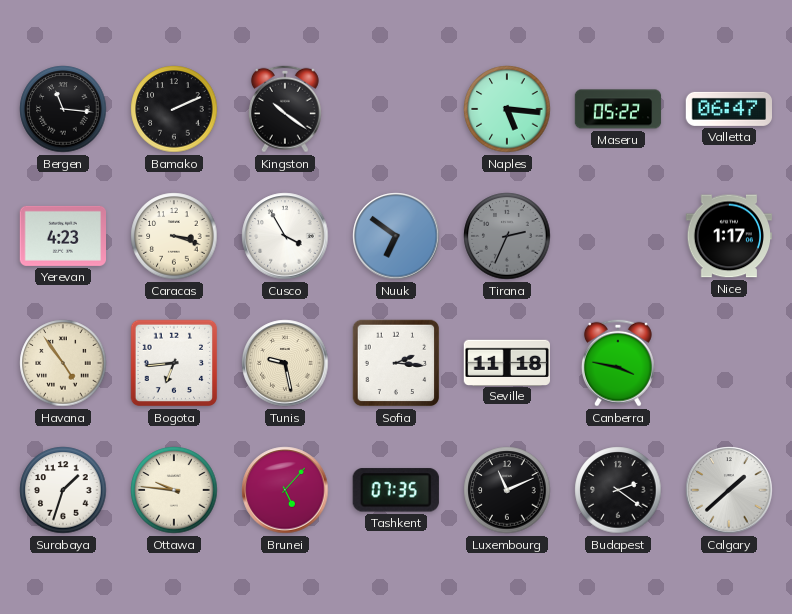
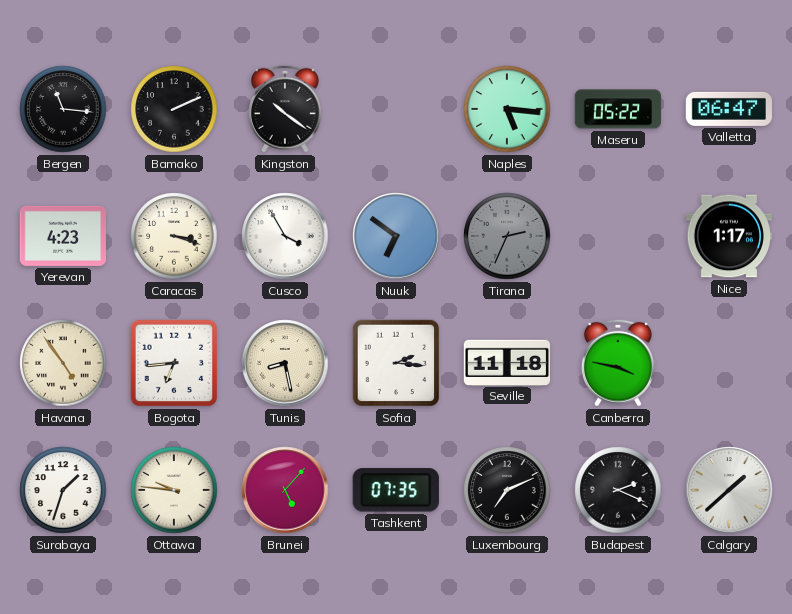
Tunis: 9:28 -> 8:28
Luxembourg: 11:11 -> 7:11
Budapest: 2:21 -> 2:19
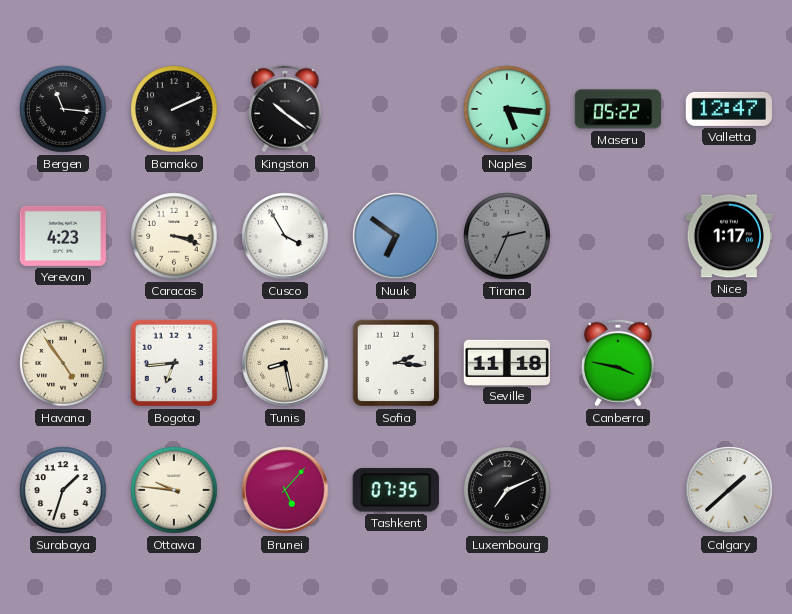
Valletta: 06:47 -> 12:47
Budapest: 2:19 -> none
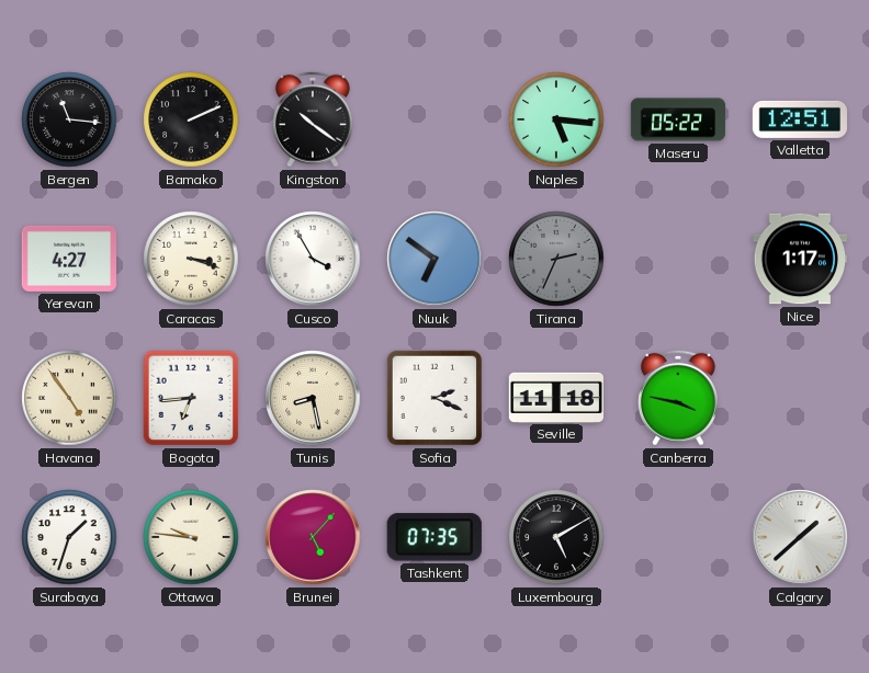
Valletta: 12:47 -> 12:51
Yerevan: 4:23 -> 4:27
Sofia: 2:16 -> 2:19
Luxembourg: 7:11 -> 5:10
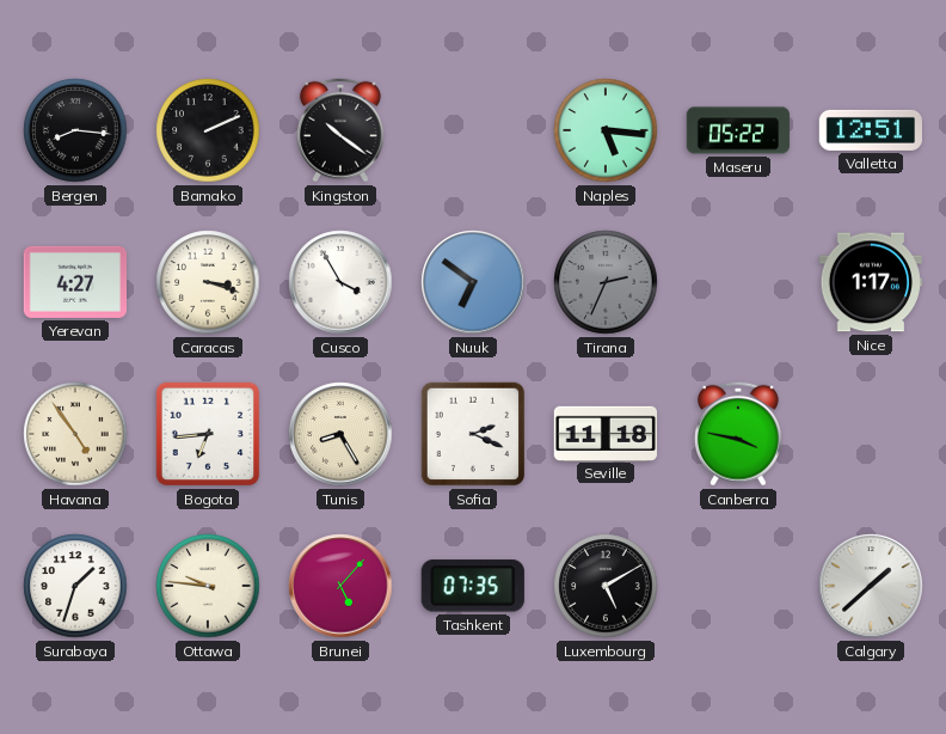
Bergen: 11:16 -> 8:16
Tunis: 8:28 -> 8:25
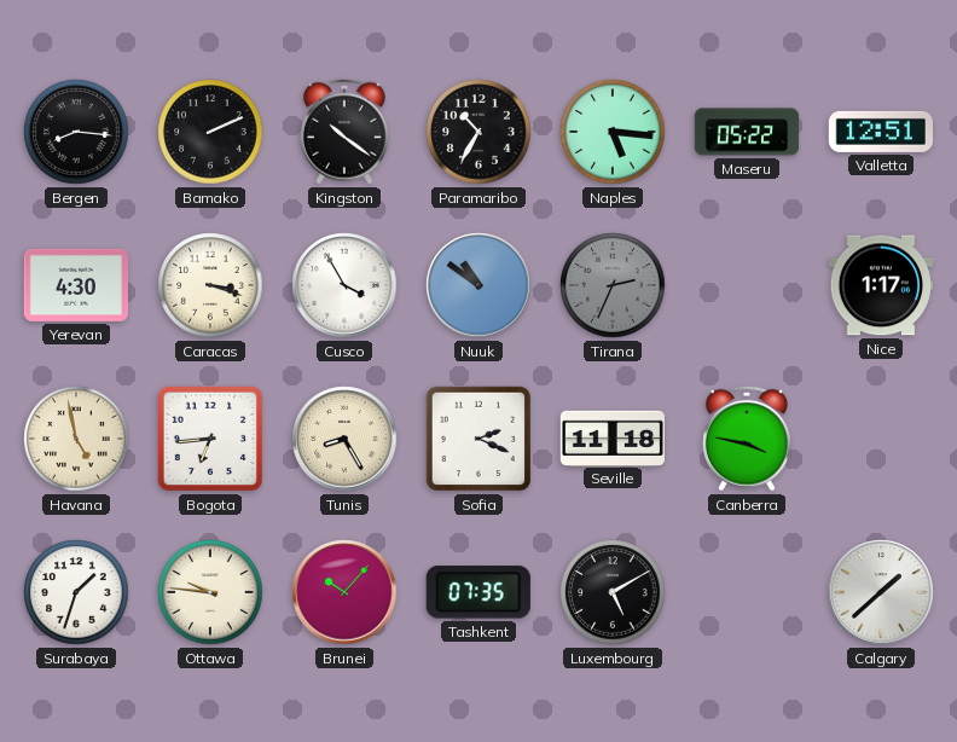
Paramaribo: none -> 10:35
Yerevan: 4:27 -> 4:30
Nuuk: 6:51 -> 10:51
Havana: 4:54 -> 4:58
Brunei: 5:07 -> 10:07
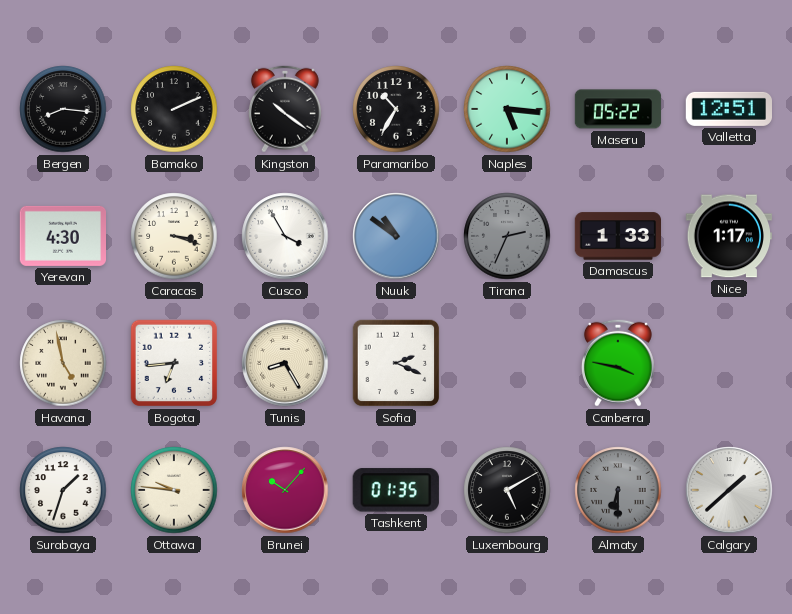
Damascus: none -> 1:33
Seville: 11:18 -> none
Tashkent: 07:35 -> 01:35
Almaty: none -> 6:30
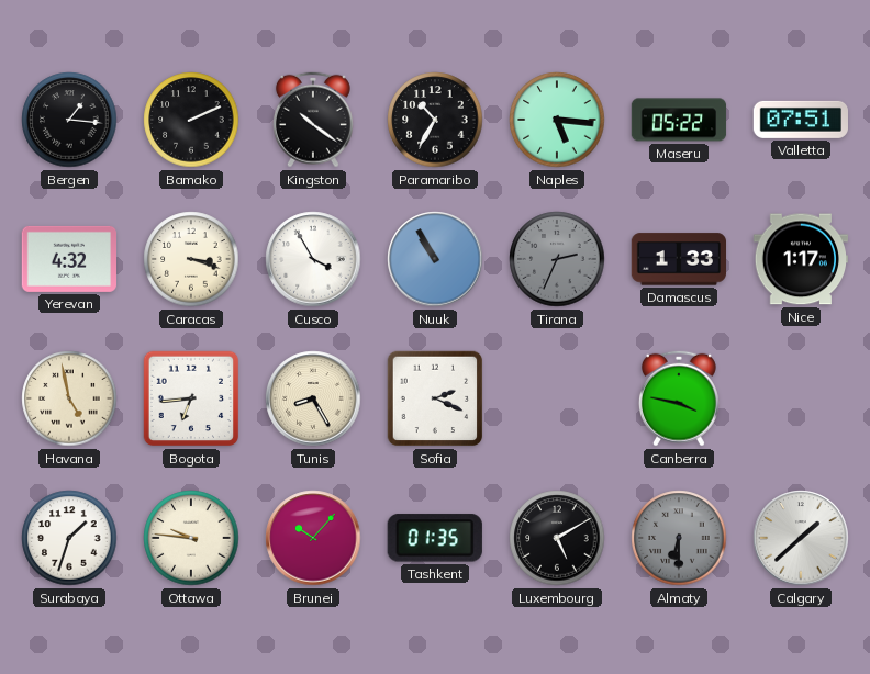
Bergen: 8:16 -> 1:16
Valletta: 12:51 -> 07:51
Yerevan: 4:30 -> 4:32
Nuuk: 10:51 -> 10:55
